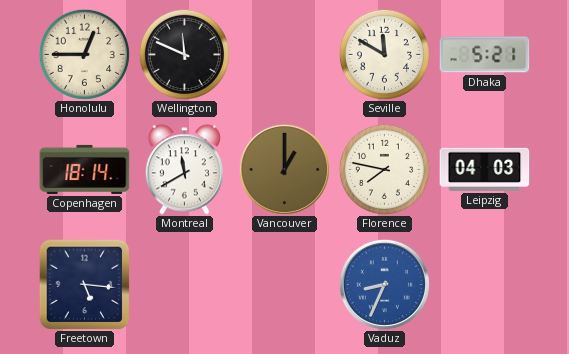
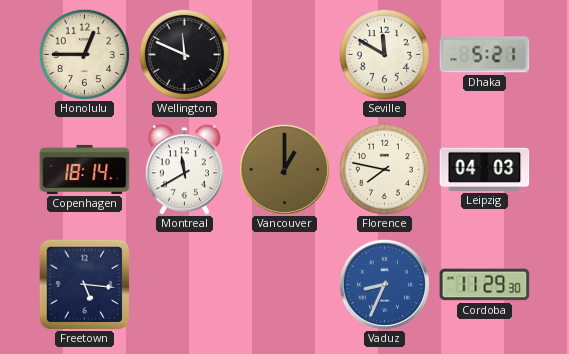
Cordoba: none -> 11:29
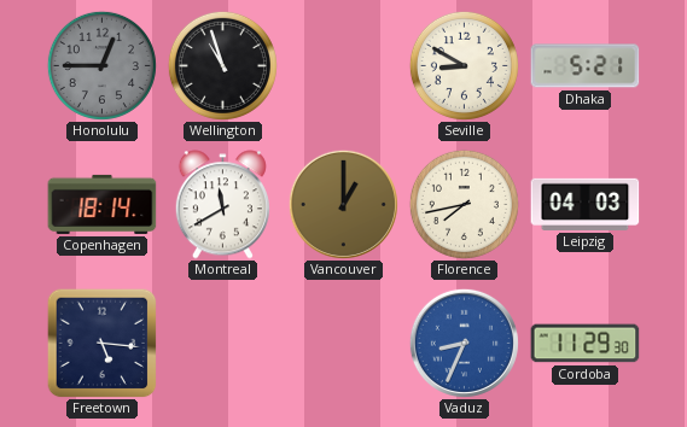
Honolulu dial: cream -> grey
Wellington: 11:49 -> 10:57
Seville: 11:50 -> 8:50
Florence: 7:47 -> 7:43
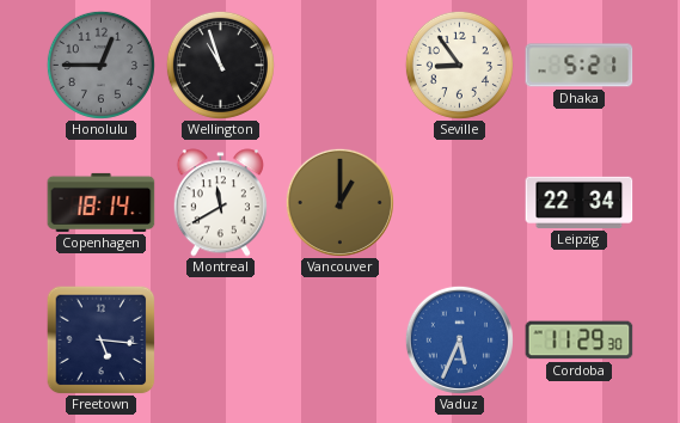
Seville: 8:50 -> 8:54
Florence: 7:43 -> none
Leipzig: 04:03 -> 22:34
Vaduz: 8:34 -> 5:34
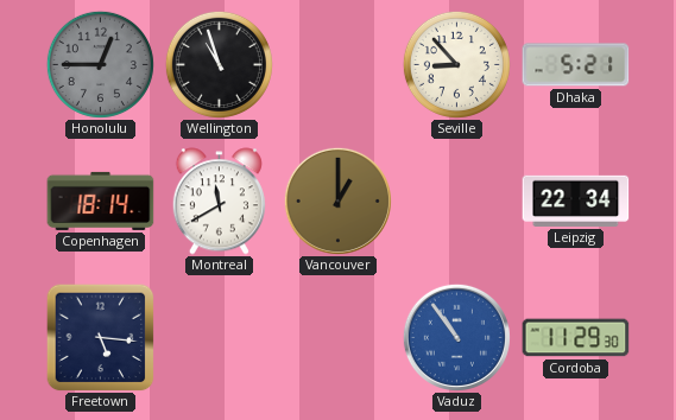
Seville: 8:54 -> 8:53
Vaduz: 5:34 -> 10:54
